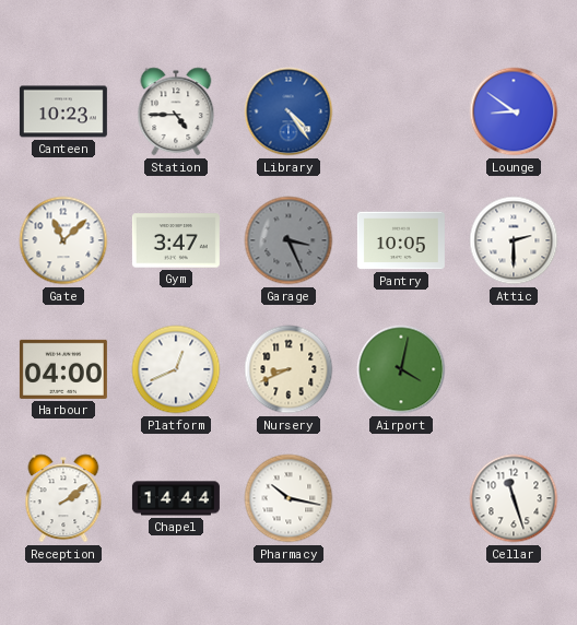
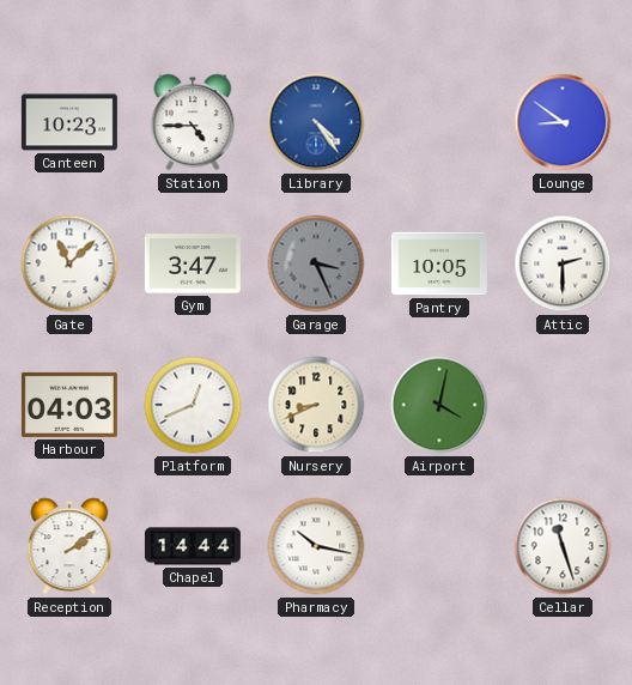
Harbour: 04:00 -> 04:03
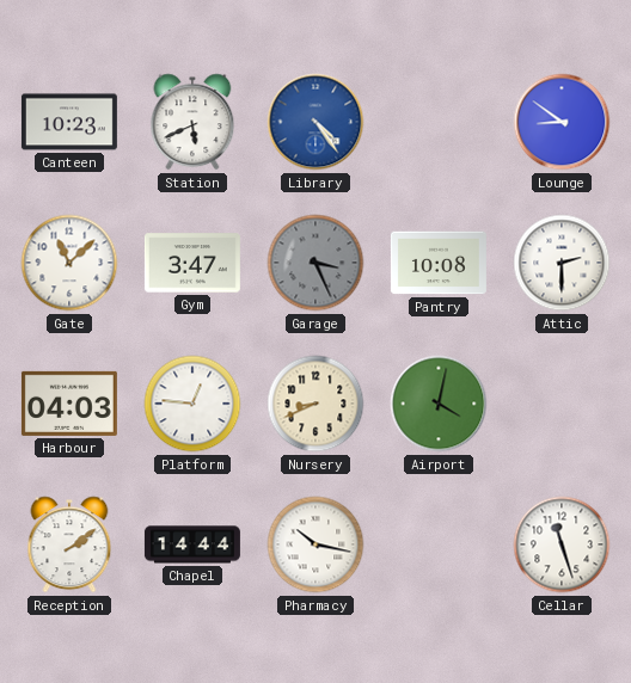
Station: 4:45 -> 5:41
Pantry: 10:05 -> 10:08
Platform: 12:41 -> 12:46
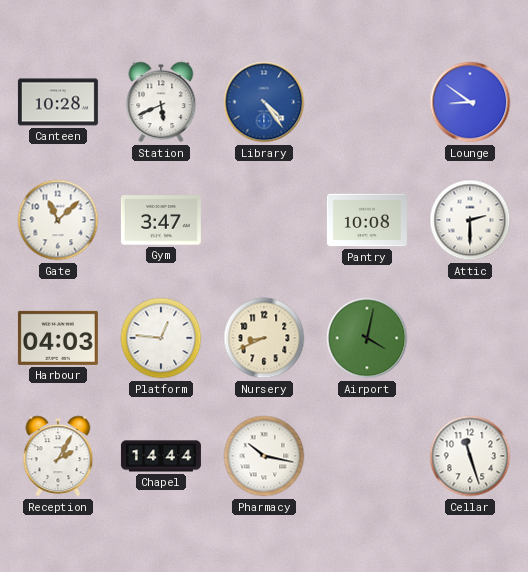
Canteen: 10:23 -> 10:28
Garage: 3:26 -> none
Reception: 2:09 -> 2:05
